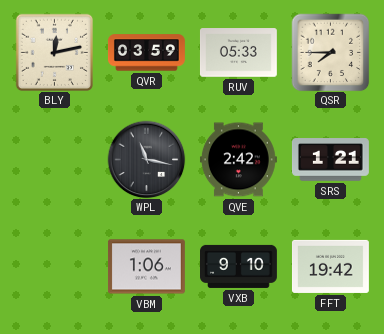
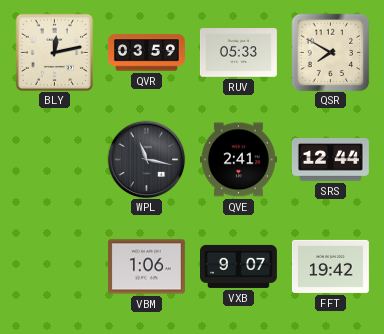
QSR: 7:45 -> 7:50
QVE: 2:42 -> 2:41
SRS: 1:21 -> 12:44
VXB: 9:10 -> 9:07
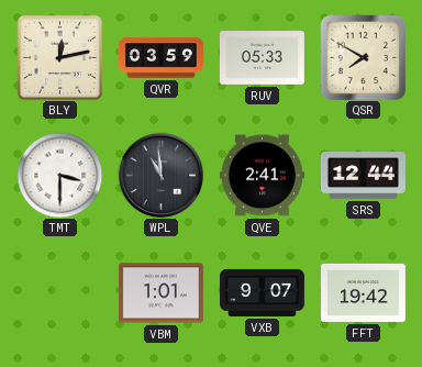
TMT: none -> 3:30
WPL: 11:17 -> 10:59
VBM: 1:06 -> 1:01
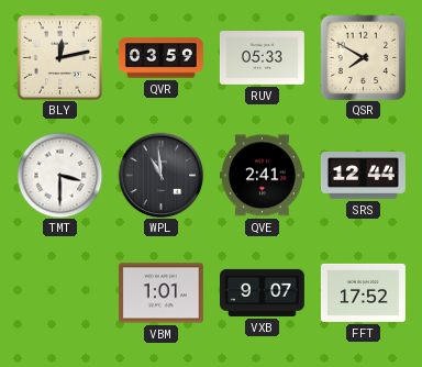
FFT: 19:42 -> 17:52
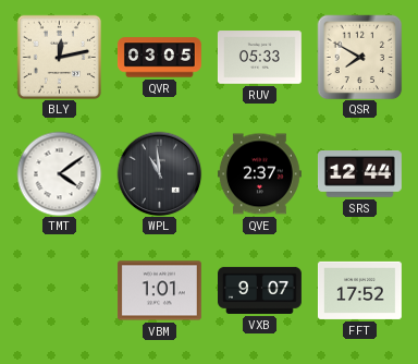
QVR: 03:59 -> 03:05
TMT: 3:30 -> 4:09
QVE: 2:41 -> 2:37
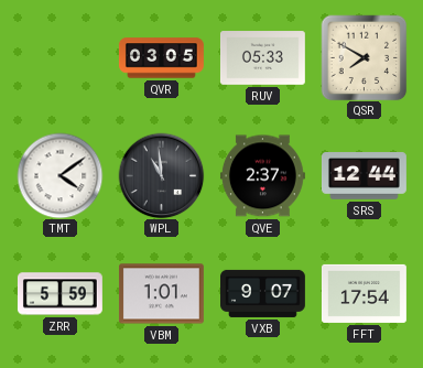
BLY: 12:13 -> none
ZRR: none -> 5:59
FFT: 17:52 -> 17:54
